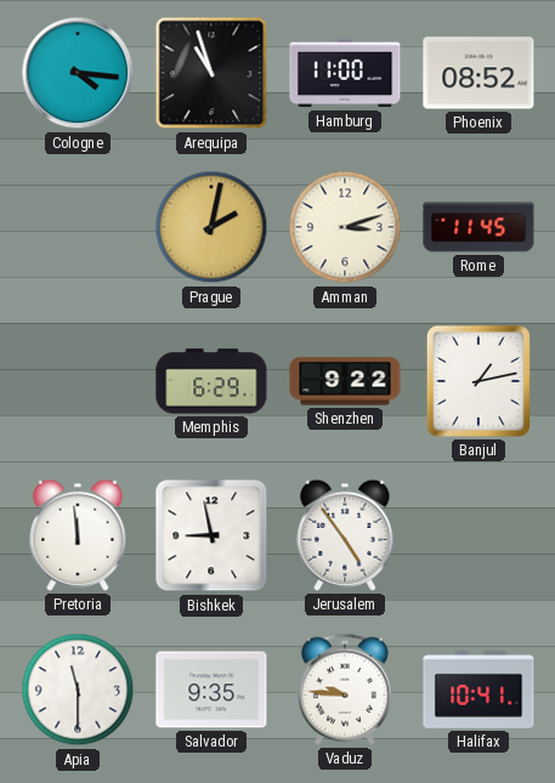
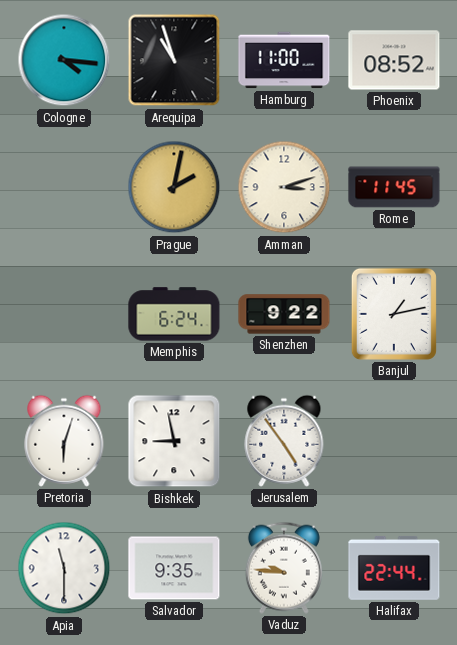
Memphis: 6:29 -> 6:24
Pretoria: 11:59 -> 6:03
Halifax: 10:41 -> 22:44
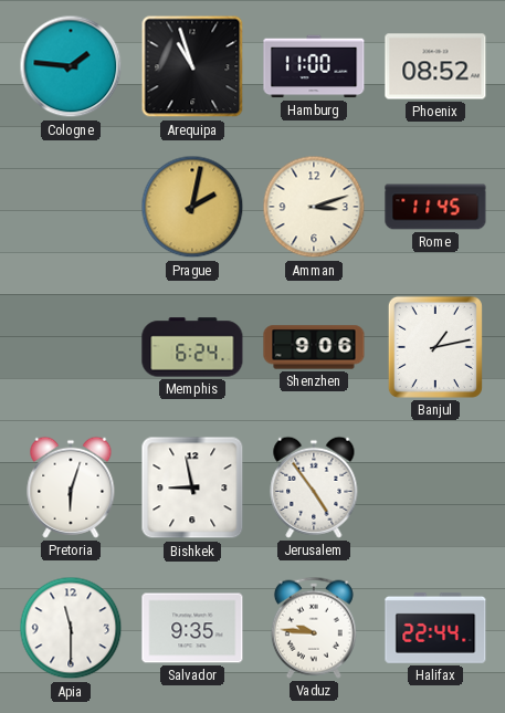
Cologne: 4:16 -> 1:46
Shenzhen: 9:22 -> 9:06
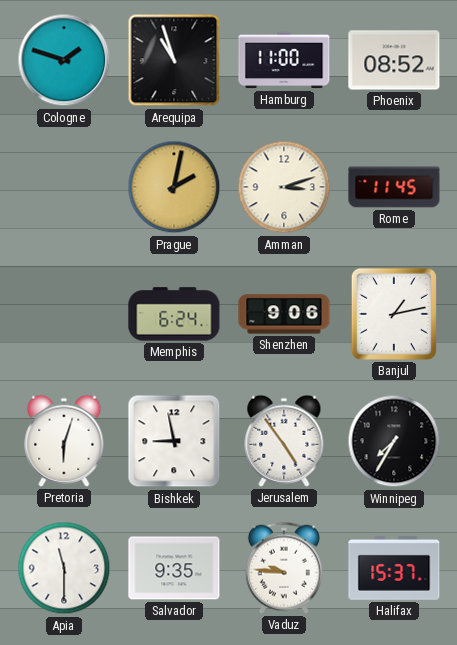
Cologne: 1:46 -> 1:48
Winnipeg: none -> 7:35
Halifax: 22:44 -> 15:37
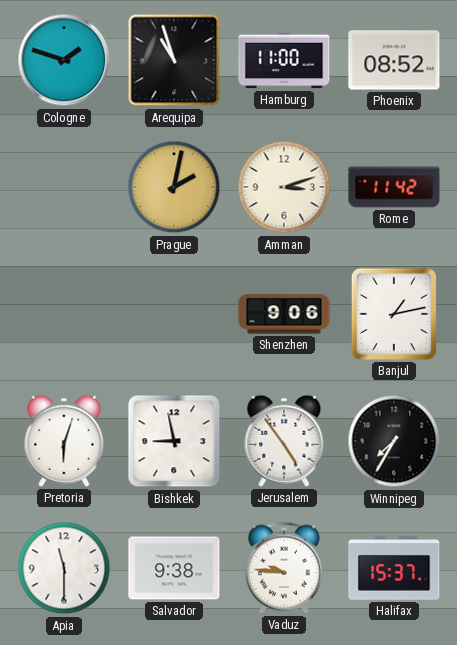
Rome: 11:45 -> 11:42
Memphis: 6:24 -> none
Salvador: 9:35 -> 9:38
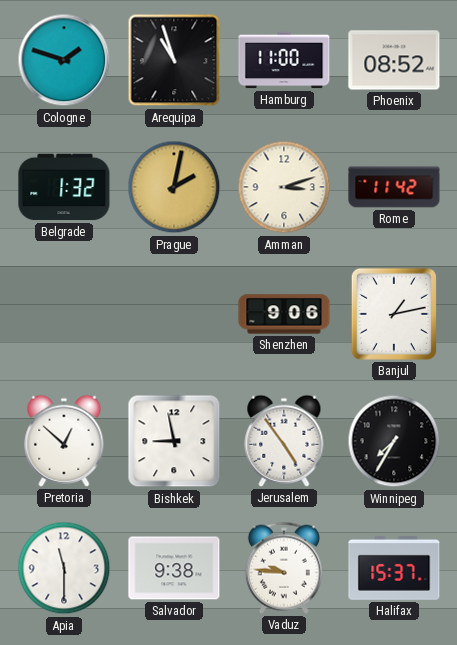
Belgrade: none -> 1:32
Pretoria: 6:03 -> 12:52
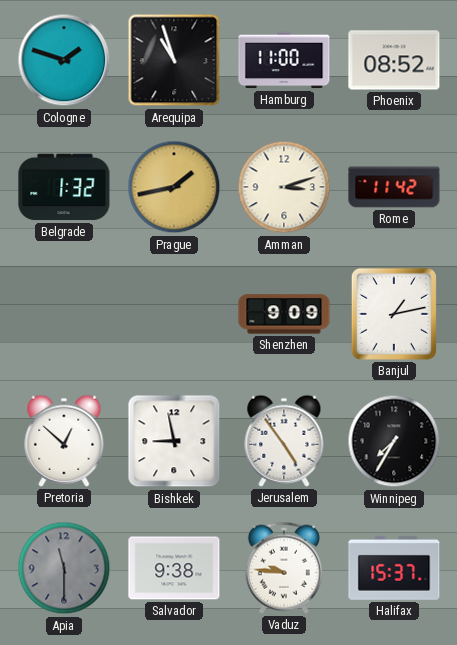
Prague: 2:02 -> 1:43
Shenzhen: 9:06 -> 9:09
Apia dial: white -> grey
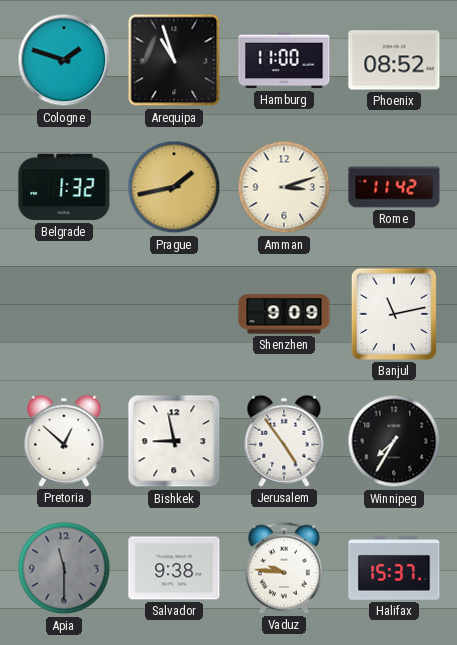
Banjul: 1:13 -> 11:13
